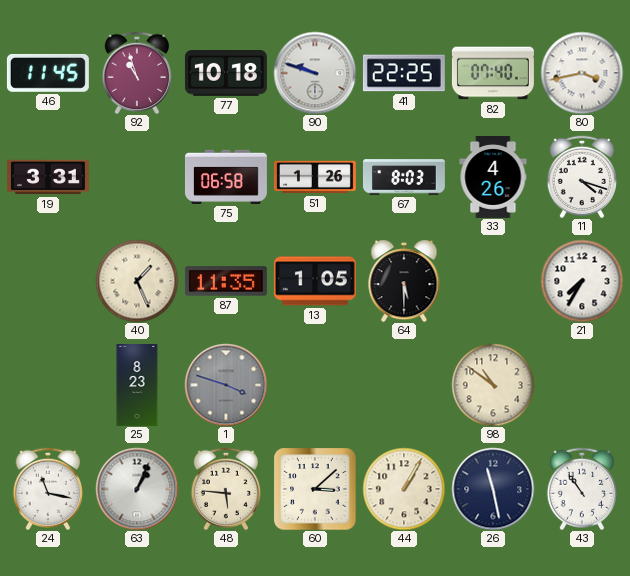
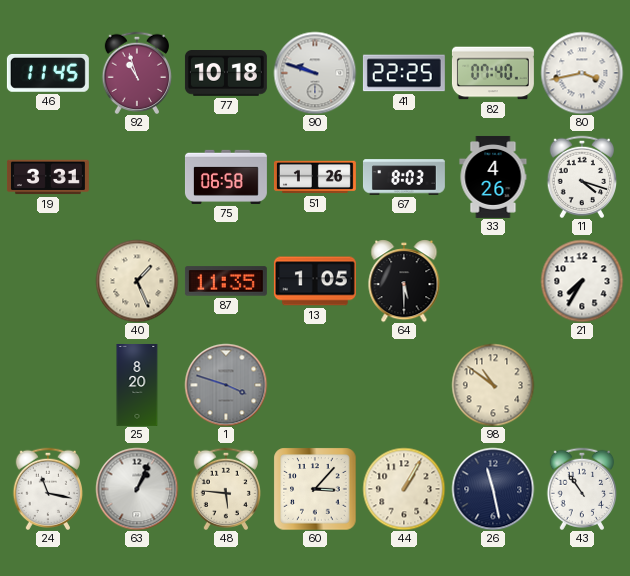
25: 8:23 -> 8:20
60: 3:08 -> 3:07
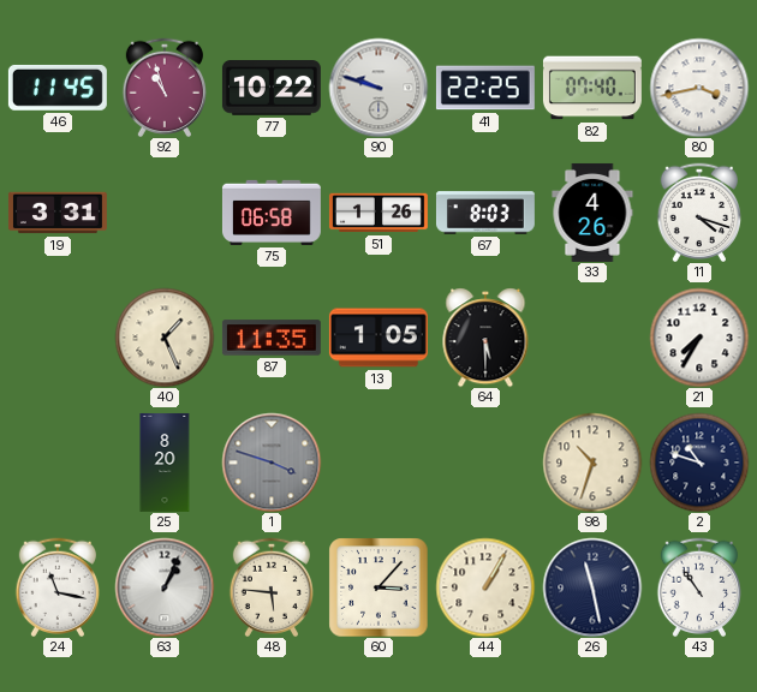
77: 10:18 -> 10:22
98: 10:51 -> 10:33
2: none -> 10:48
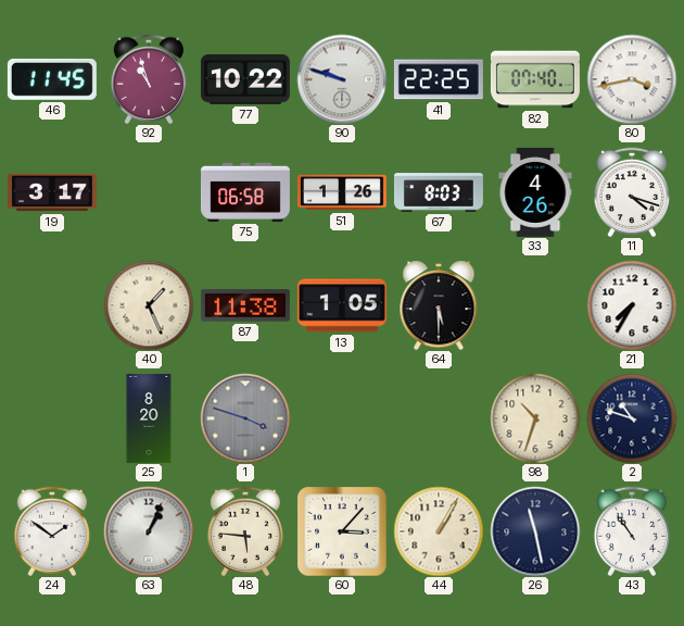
19: 3:31 -> 3:17
87: 11:35 -> 11:38
24: 11:17 -> 1:51
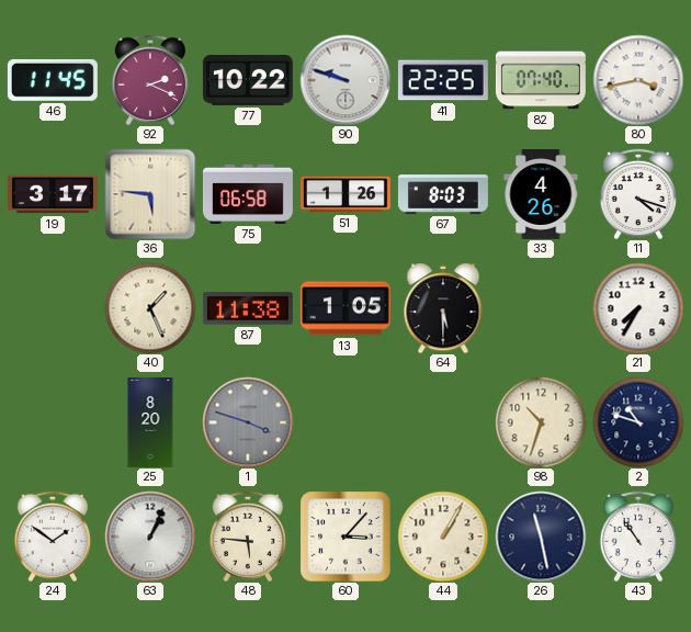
92: 10:57 -> 2:19
36: none -> 5:46
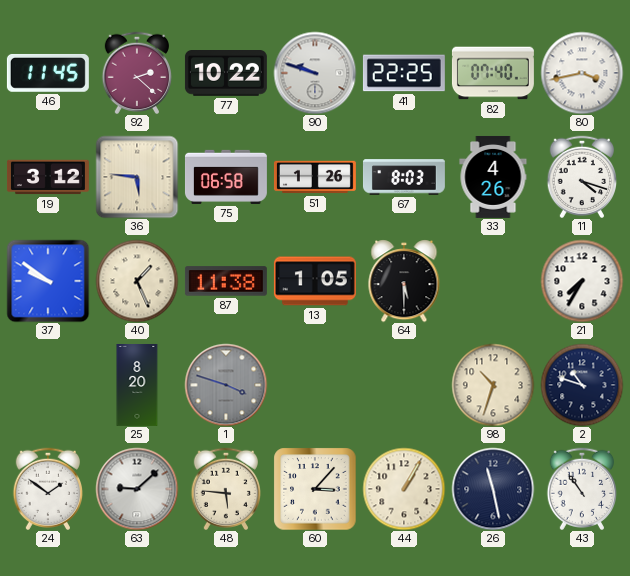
92: 2:19 -> 2:22
19: 3:17 -> 3:12
37: none -> 9:51
63: 1:04 -> 9:08
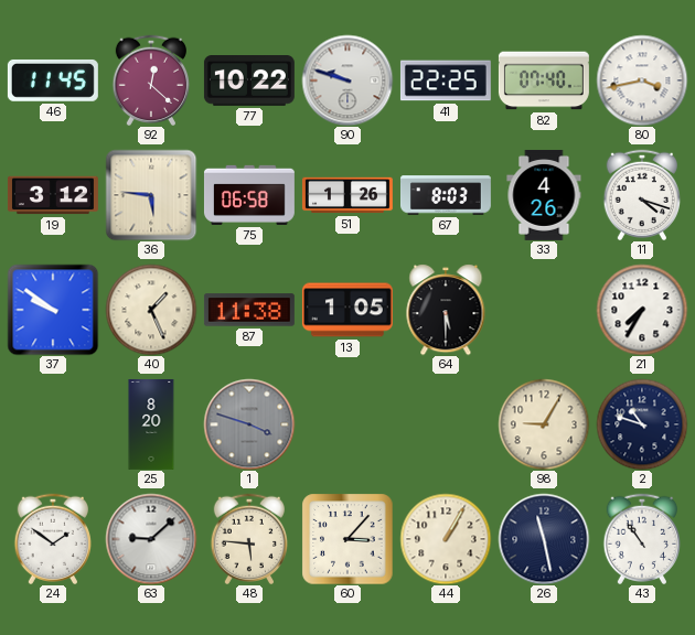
92: 2:22 -> 12:22
98: 10:33 -> 9:05
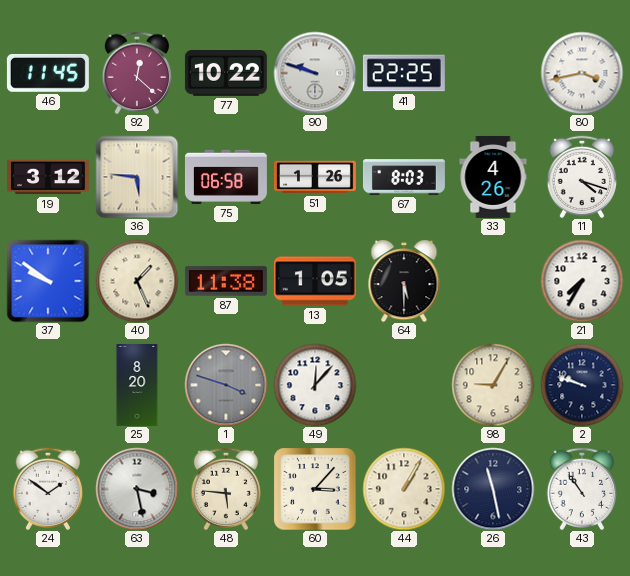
82: 07:40 -> none
49: none -> 12:07
2: 10:48 -> 9:48
63: 9:08 -> 3:28
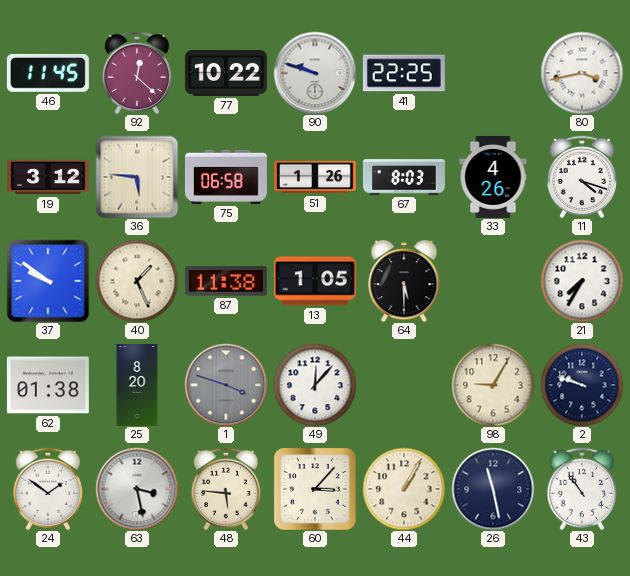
62: none -> 01:38
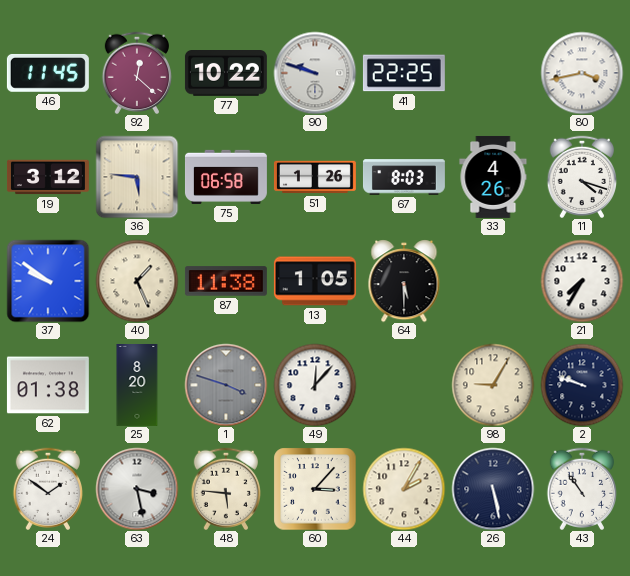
44: 1:05 -> 2:05
26: 11:28 -> 5:28
